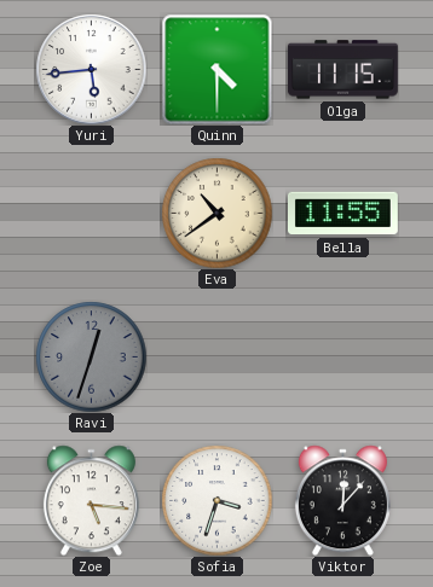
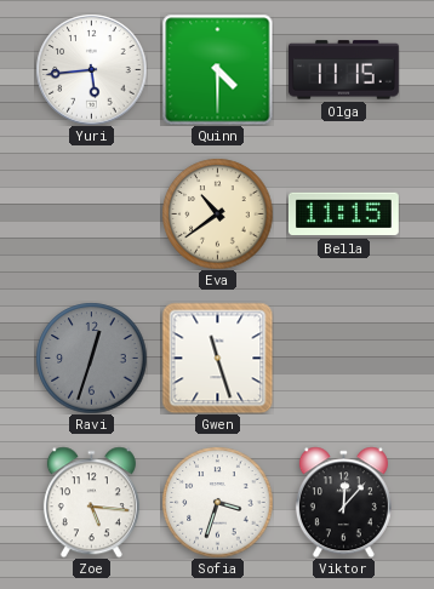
Bella: 11:55 -> 11:15
Gwen: none -> 11:27
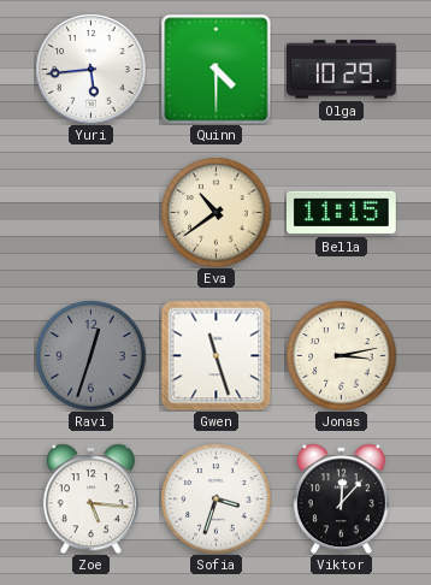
Olga: 11:15 -> 10:29
Jonas: none -> 3:13
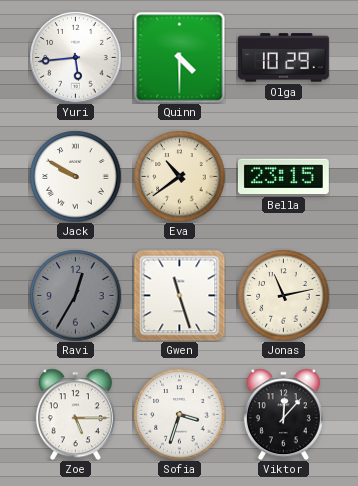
Jack: none -> 9:50
Bella: 11:15 -> 23:15
Ravi: 12:33 -> 12:35
Jonas: 3:13 -> 11:13
Zoe: 5:16 -> 5:15
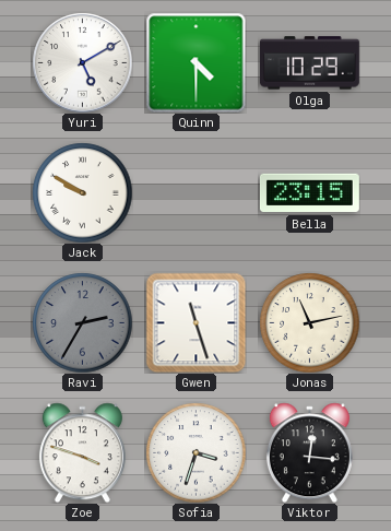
Yuri: 5:44 -> 5:10
Eva: 10:39 -> none
Ravi: 12:35 -> 2:35
Zoe: 5:15 -> 3:48
Viktor: 12:07 -> 12:16
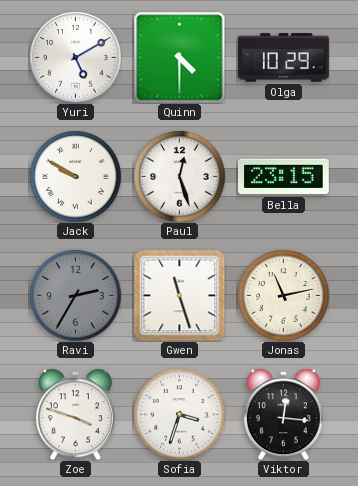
Paul: none -> 12:27
